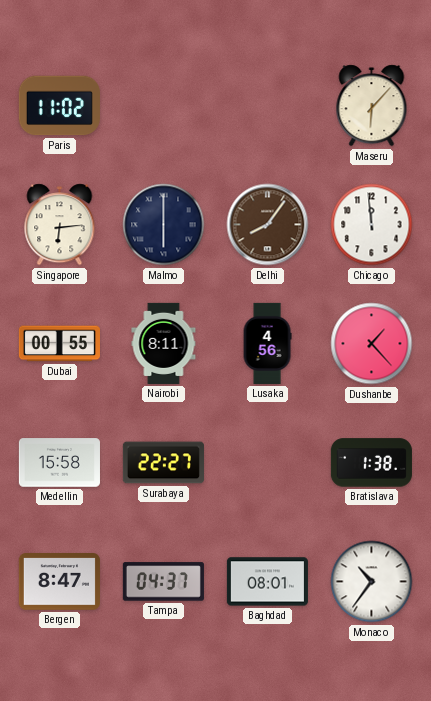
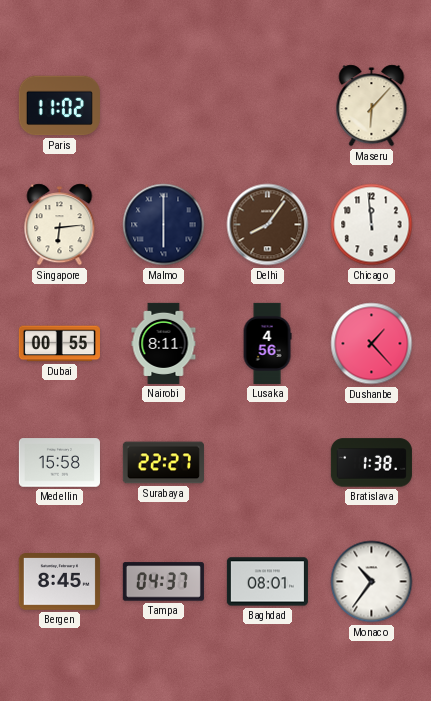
Bergen: 8:47 -> 8:45
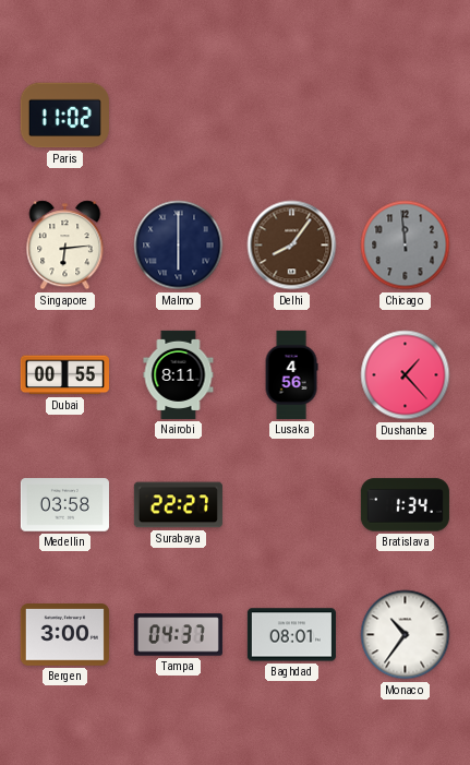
Maseru: 6:07 -> none
Chicago dial: white -> grey
Medellin: 15:58 -> 03:58
Bratislava: 1:38 -> 1:34
Bergen: 8:45 -> 3:00
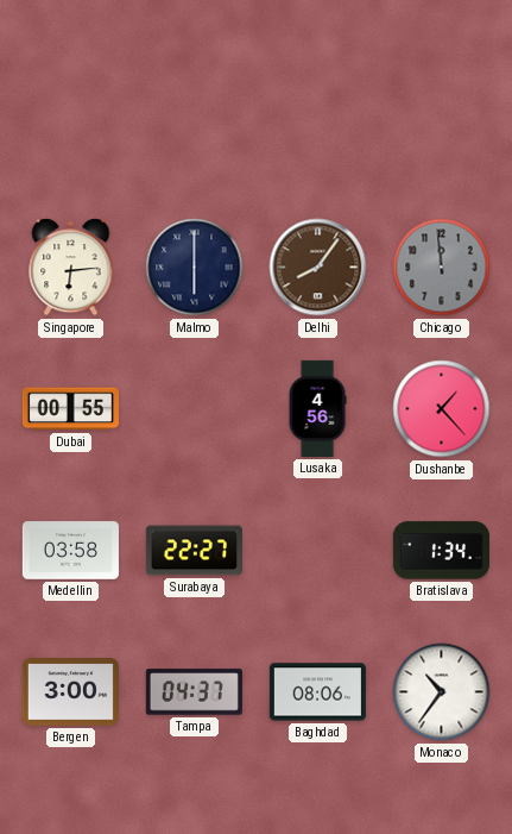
Paris: 11:02 -> none
Nairobi: 8:11 -> none
Baghdad: 08:01 -> 08:06
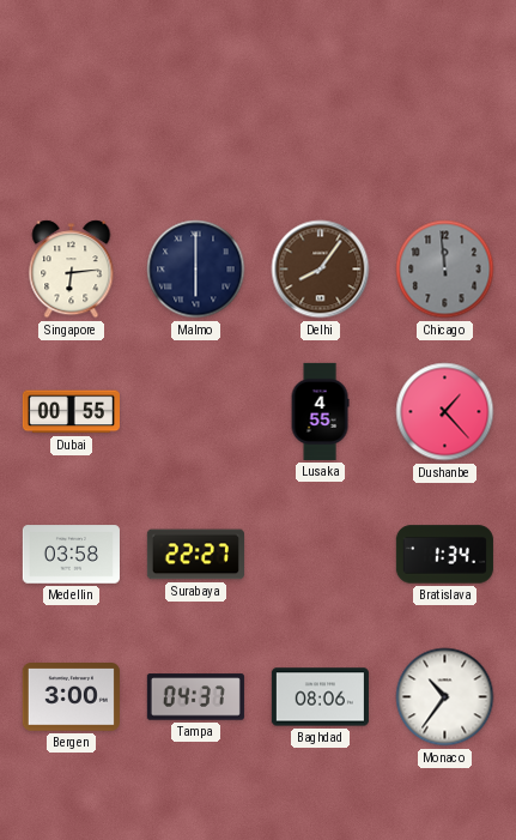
Lusaka: 4:56 -> 4:55
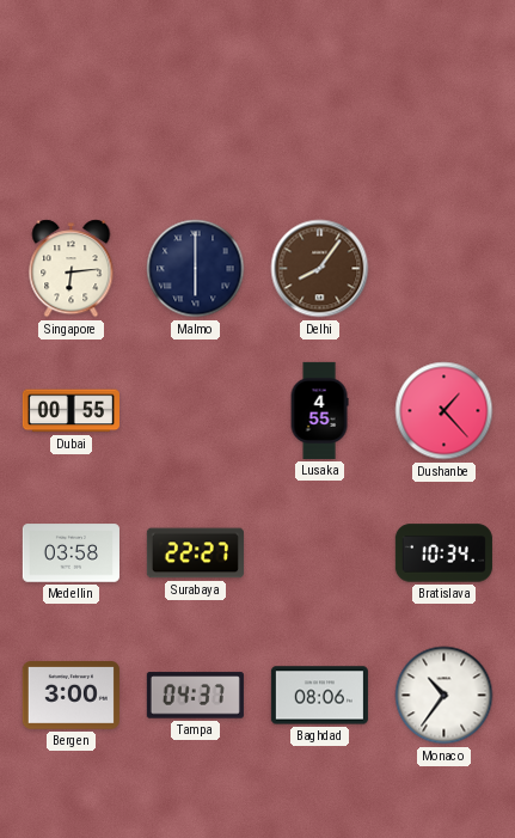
Chicago: 11:59 -> none
Bratislava: 1:34 -> 10:34
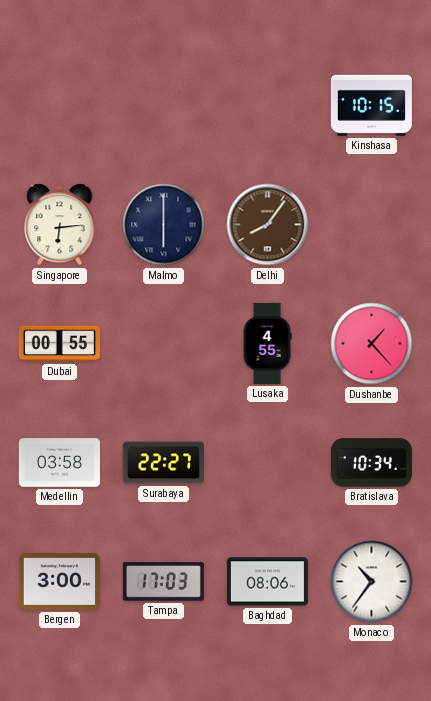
Kinshasa: none -> 10:15
Tampa: 04:37 -> 17:03
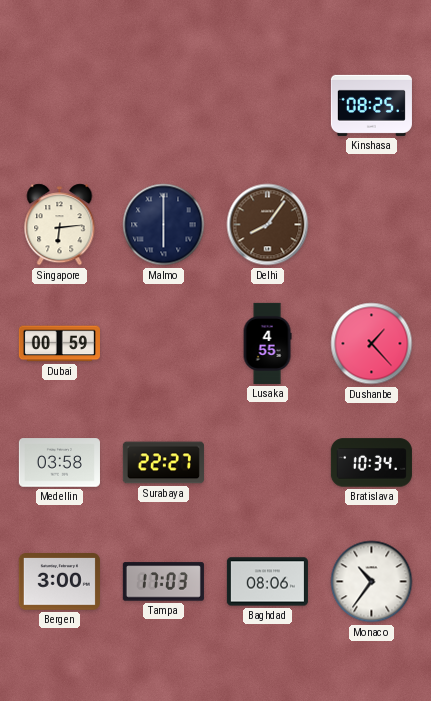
Kinshasa: 10:15 -> 08:25
Dubai: 00:55 -> 00:59
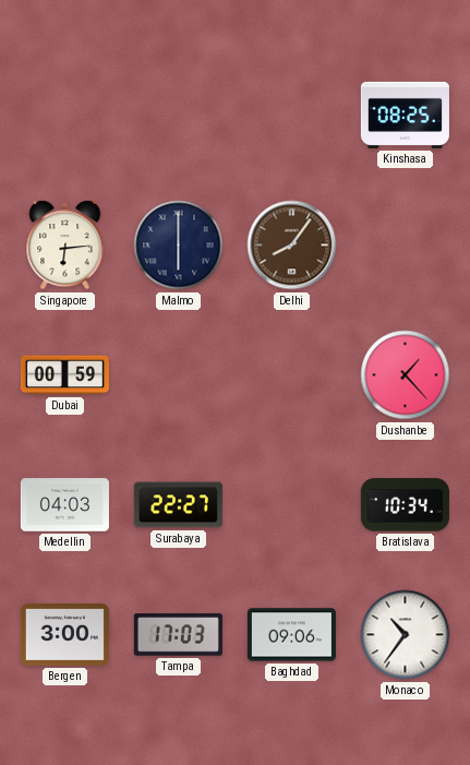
Lusaka: 4:55 -> none
Medellin: 03:58 -> 04:03
Baghdad: 08:06 -> 09:06
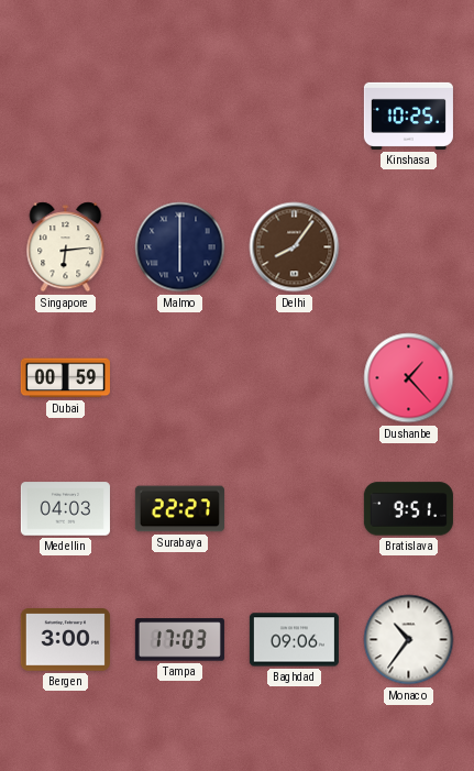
Kinshasa: 08:25 -> 10:25
Bratislava: 10:34 -> 9:51
